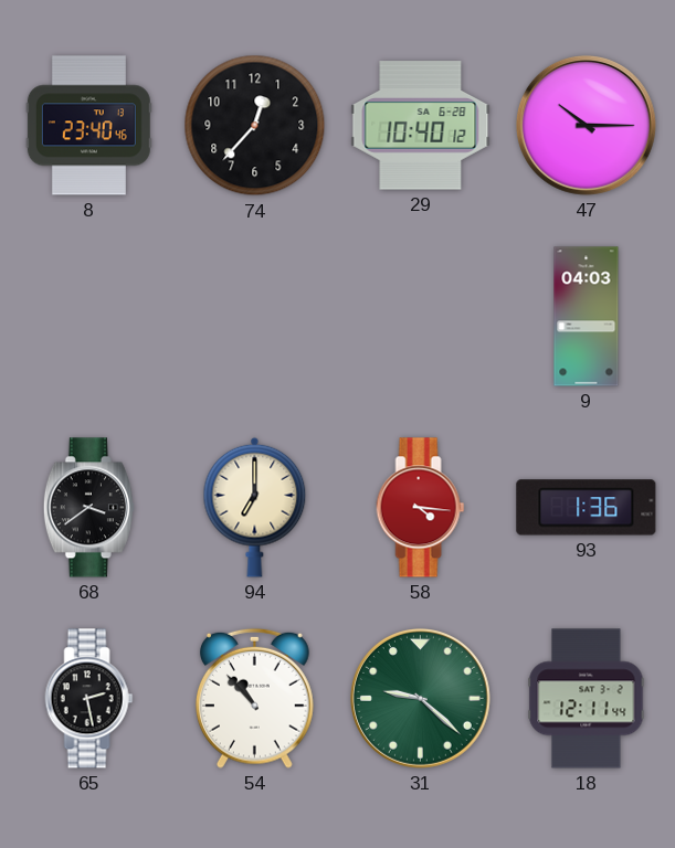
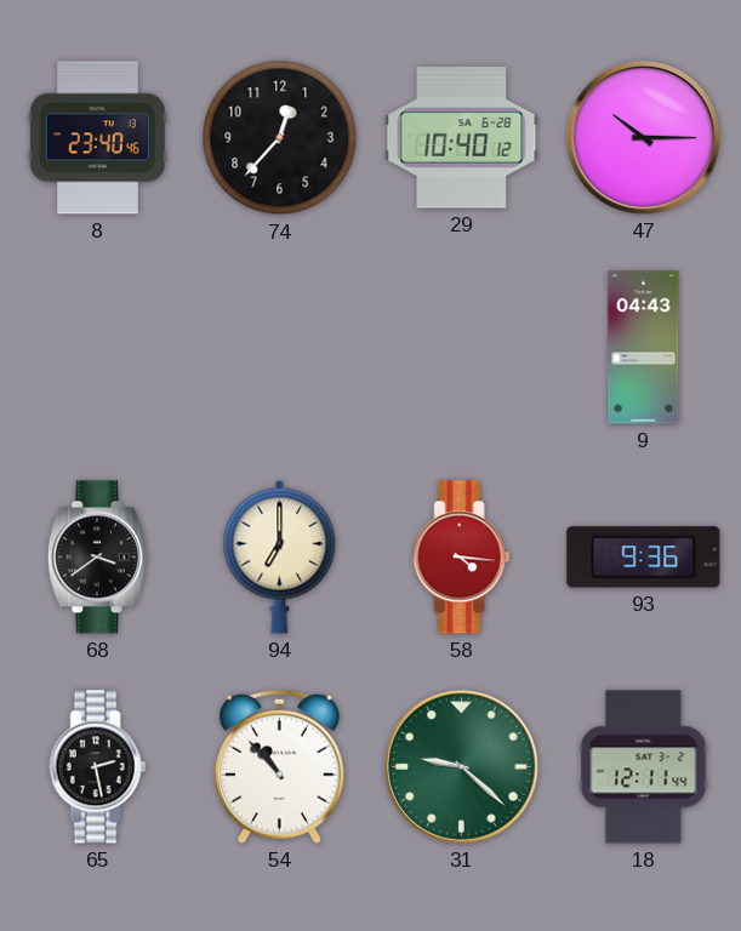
9: 04:03 -> 04:43
93: 1:36 -> 9:36
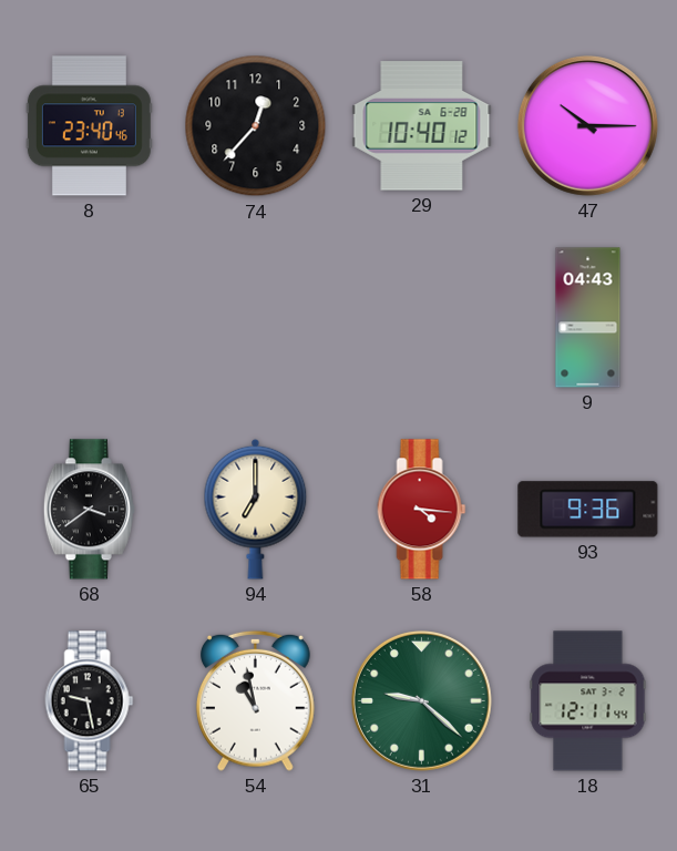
65: 2:28 -> 9:28
54: 10:53 -> 10:58
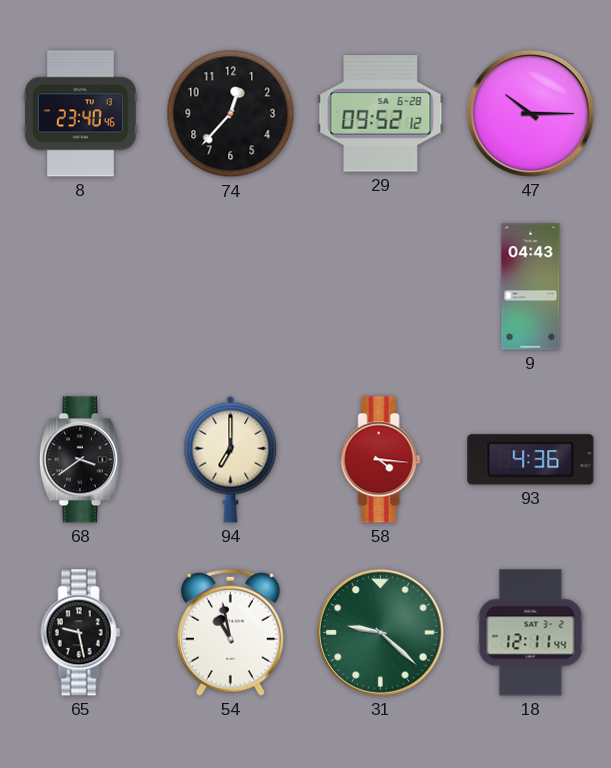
29: 10:40 -> 09:52
93: 9:36 -> 4:36
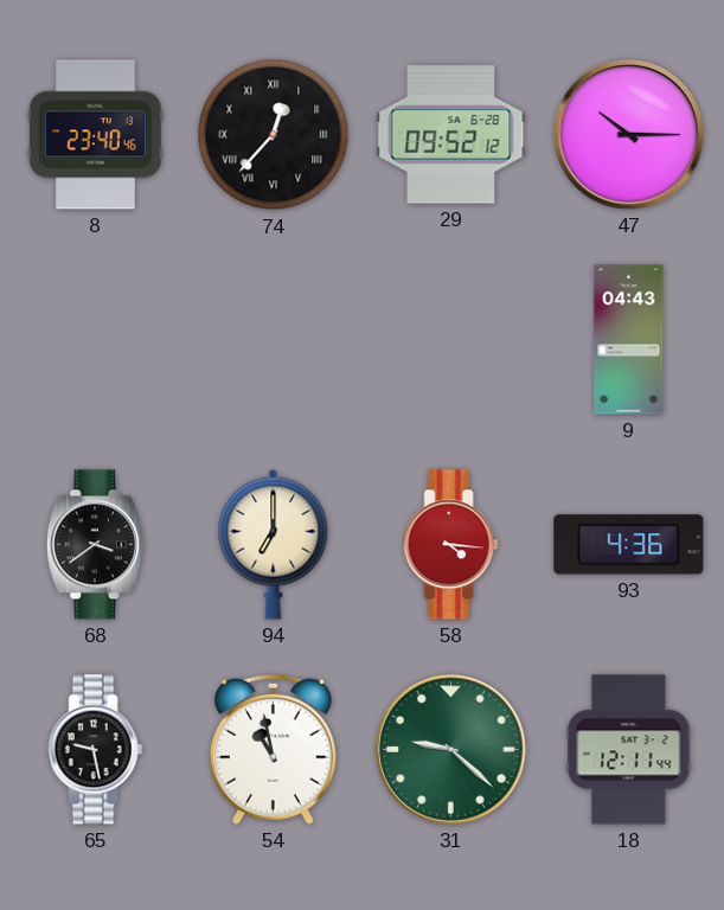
74 numerals: Arabic -> Roman
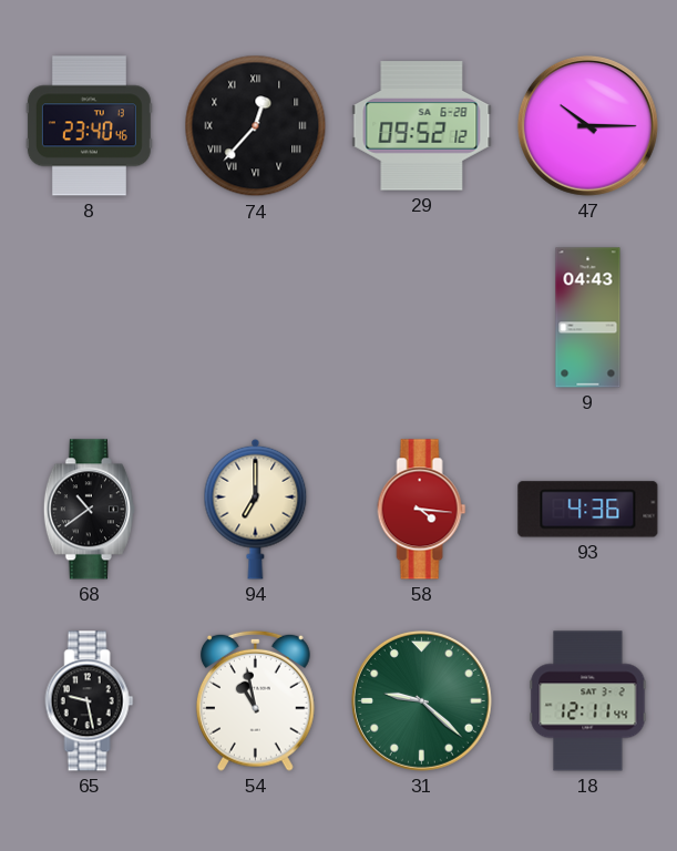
68: 3:39 -> 10:39
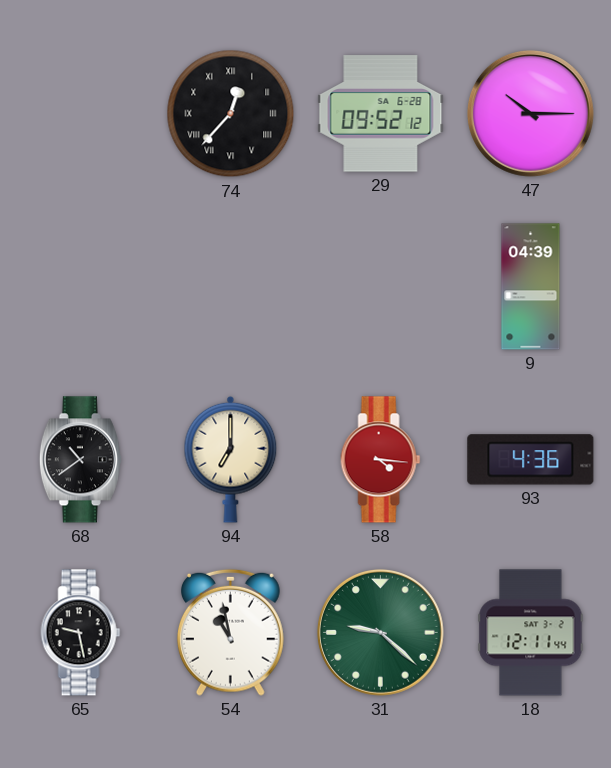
8: 23:40 -> none
9: 04:43 -> 04:39
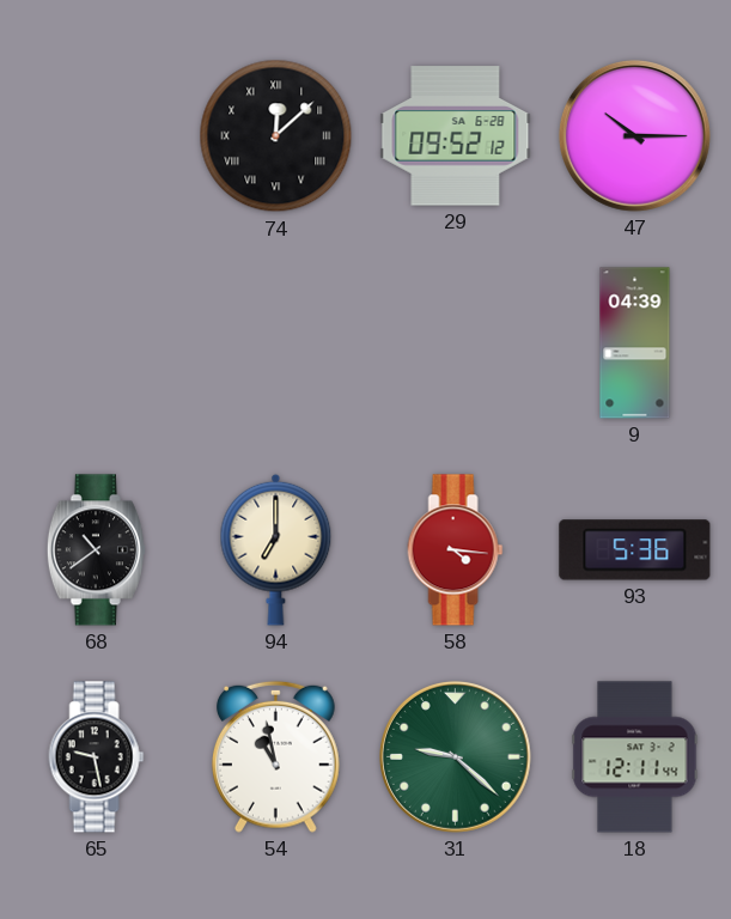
74: 12:37 -> 12:08
93: 4:36 -> 5:36
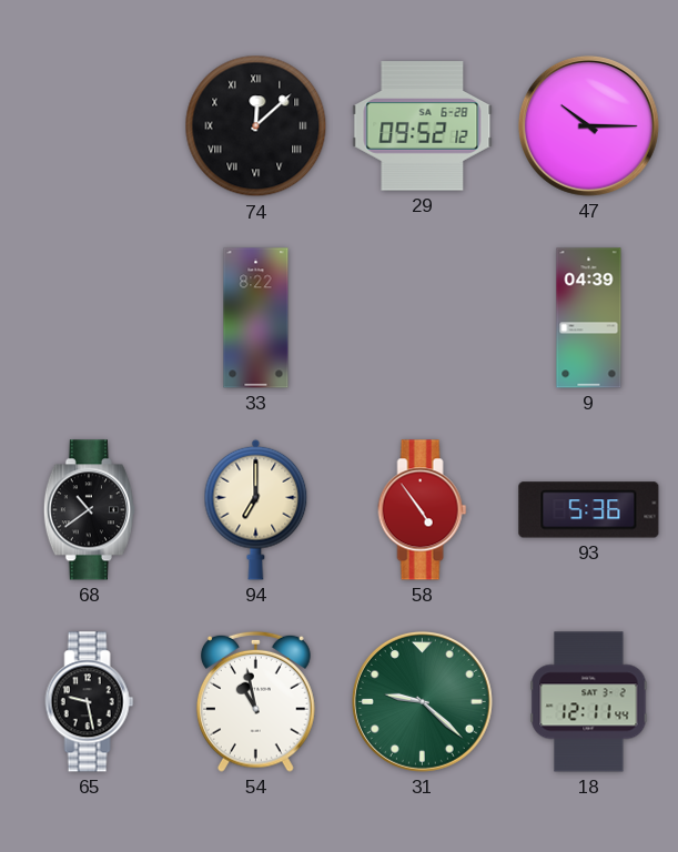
33: none -> 8:22
58: 4:16 -> 4:54
